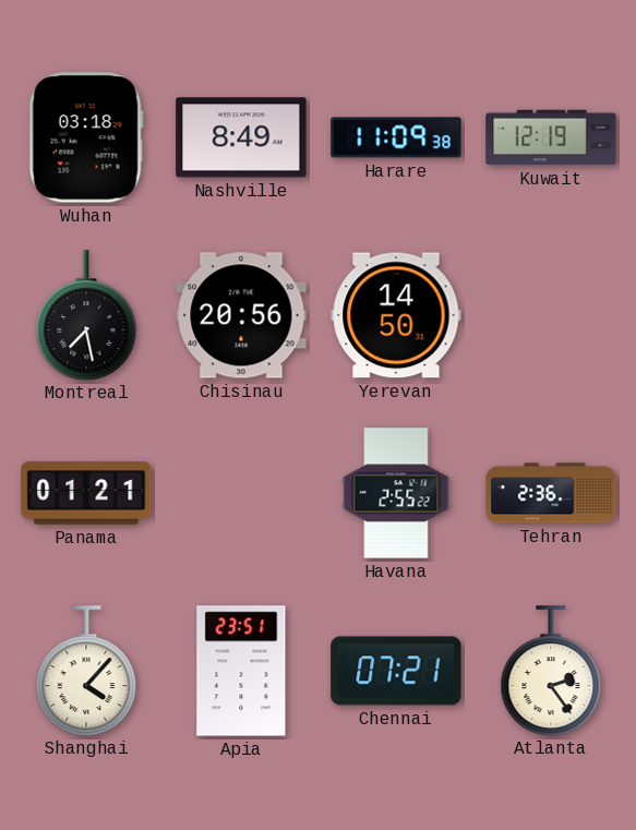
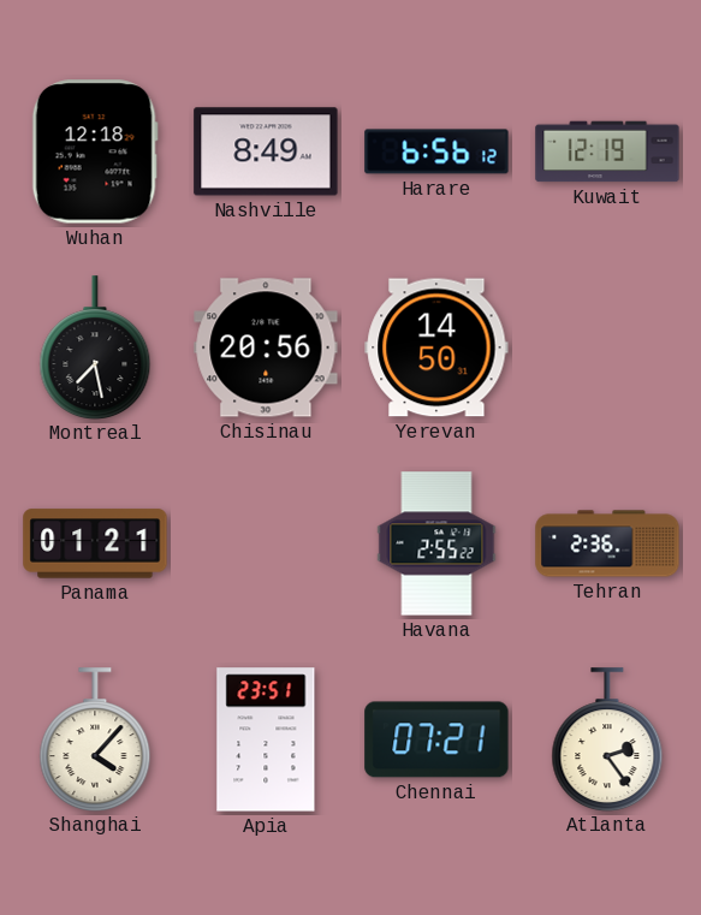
Wuhan: 03:18 -> 12:18
Harare: 11:09 -> 6:56
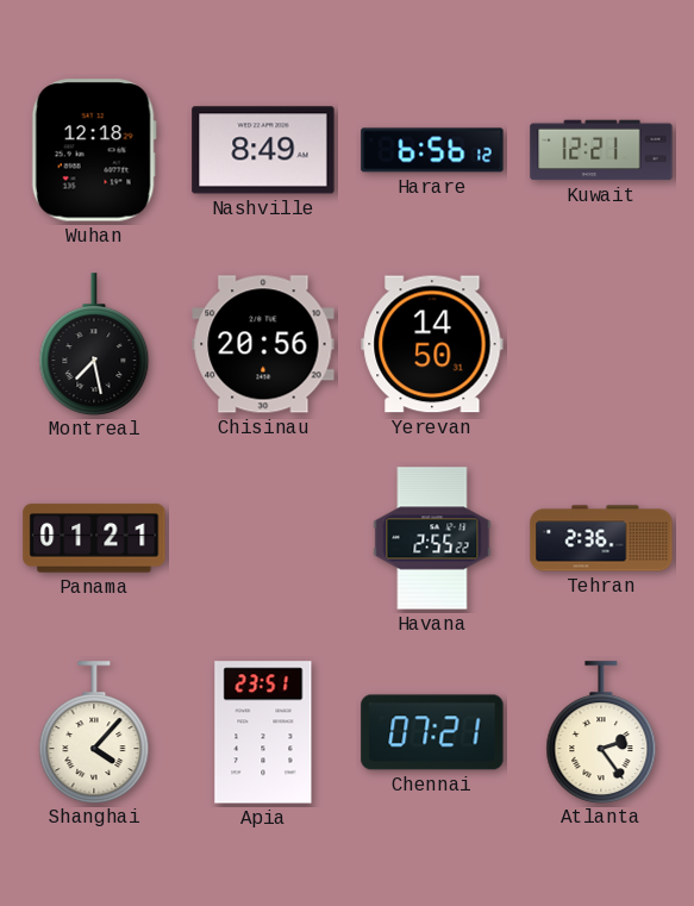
Kuwait: 12:19 -> 12:21
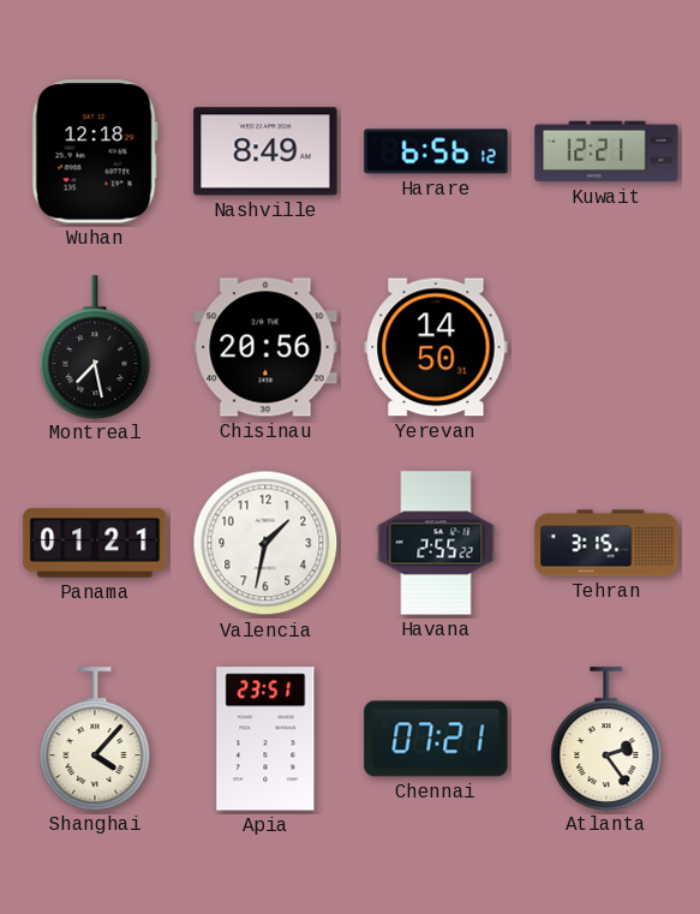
Valencia: none -> 1:32
Tehran: 2:36 -> 3:15
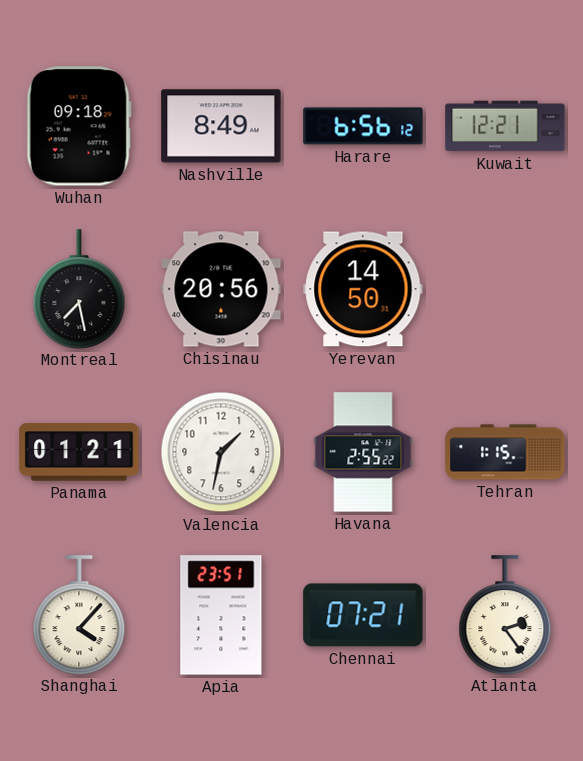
Wuhan: 12:18 -> 09:18
Tehran: 3:15 -> 1:15
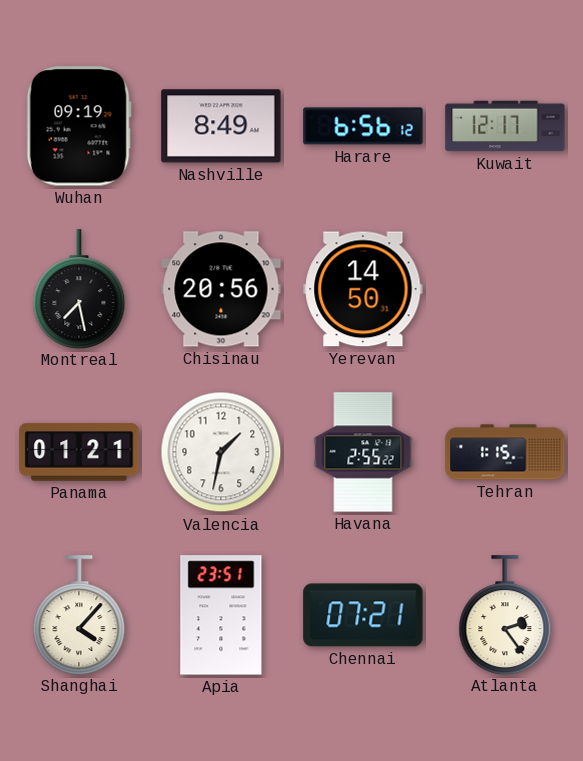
Wuhan: 09:18 -> 09:19
Kuwait: 12:21 -> 12:17
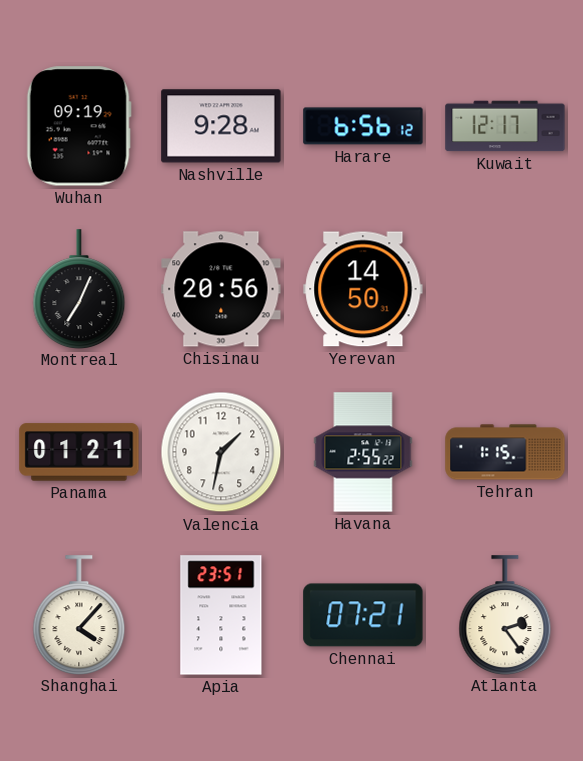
Nashville: 8:49 -> 9:28
Montreal: 7:28 -> 7:04
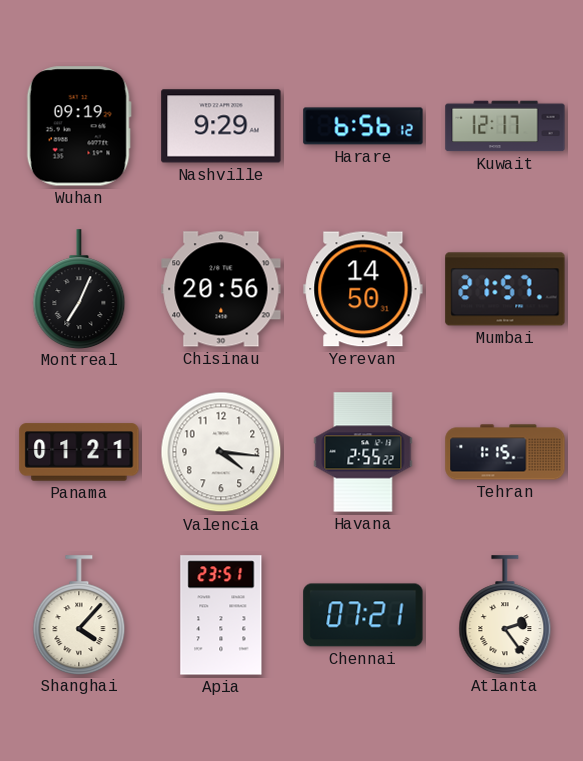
Nashville: 9:28 -> 9:29
Mumbai: none -> 21:57
Valencia: 1:32 -> 4:16
